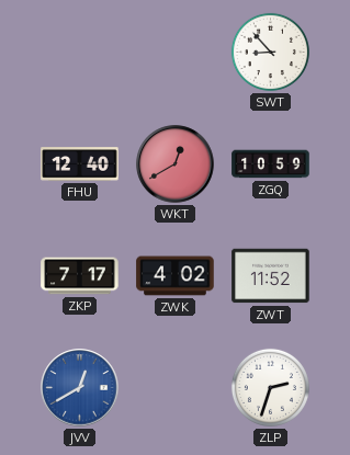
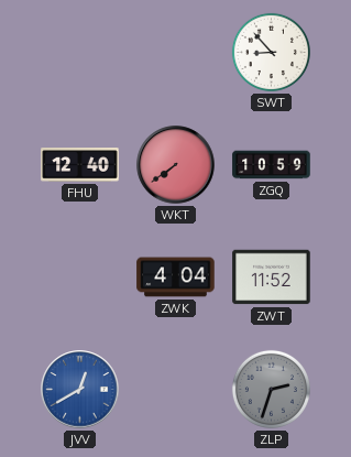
WKT: 12:40 -> 7:39
ZKP: 7:17 -> none
ZWK: 4:02 -> 4:04
ZLP dial: white -> grey
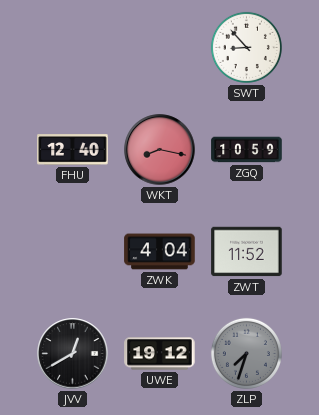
WKT: 7:39 -> 8:17
JVV dial: blue -> black
UWE: none -> 19:12
ZLP: 2:33 -> 7:33
